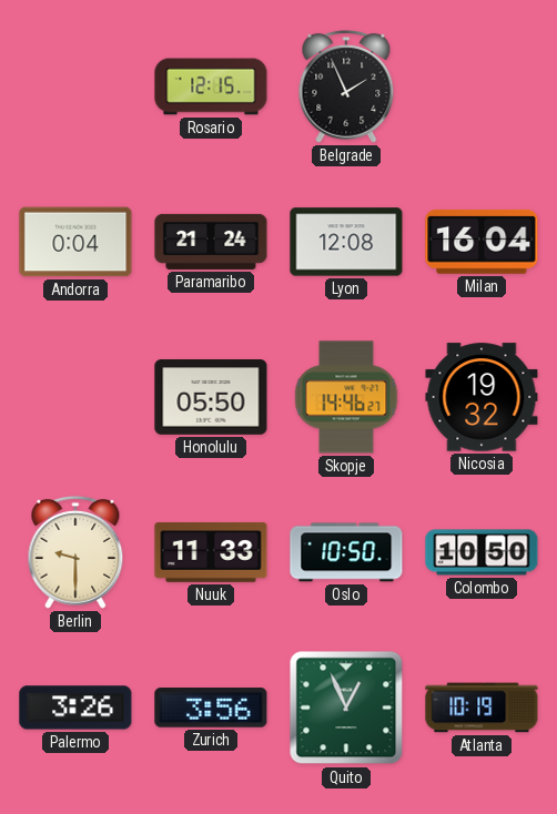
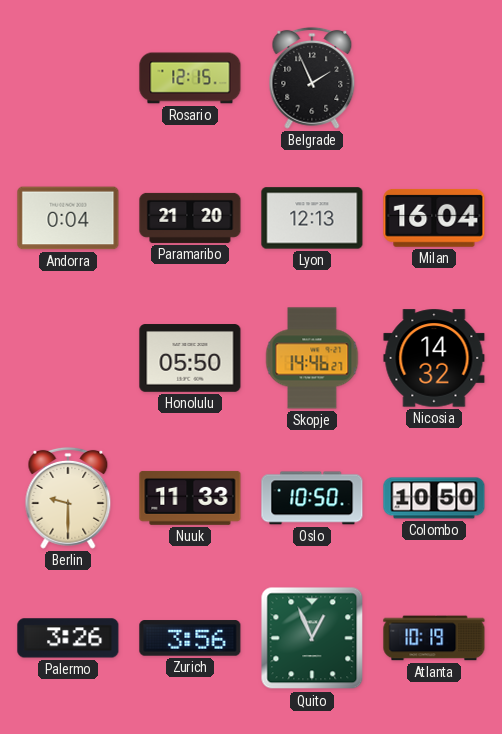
Paramaribo: 21:24 -> 21:20
Lyon: 12:08 -> 12:13
Nicosia: 19:32 -> 14:32
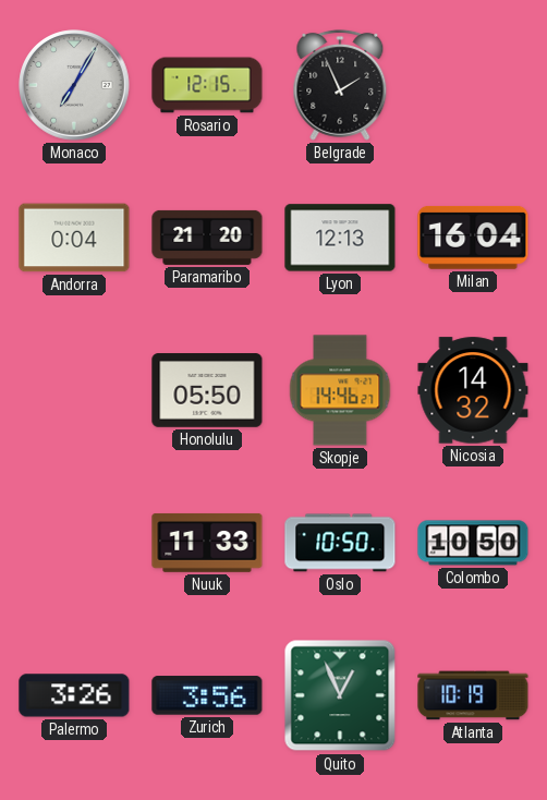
Monaco: none -> 7:05
Berlin: 9:30 -> none
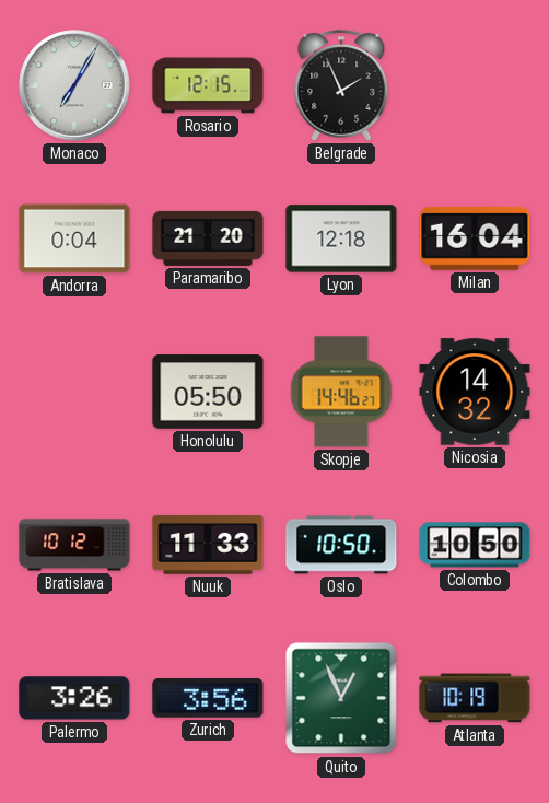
Lyon: 12:13 -> 12:18
Bratislava: none -> 10:12
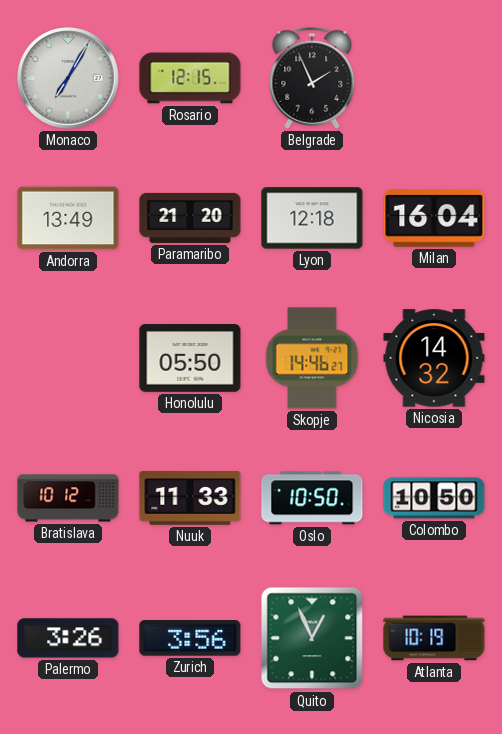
Andorra: 0:04 -> 13:49
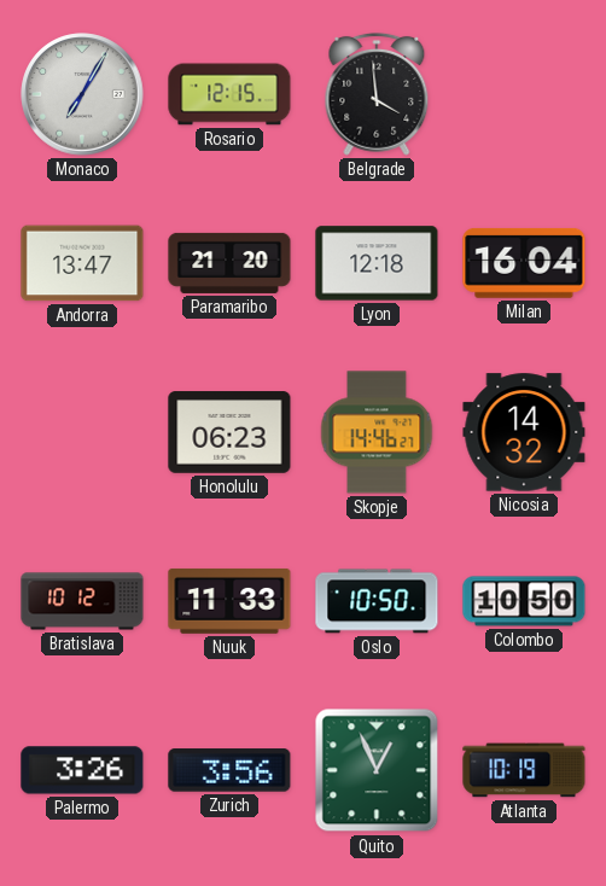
Belgrade: 1:56 -> 3:59
Andorra: 13:49 -> 13:47
Honolulu: 05:50 -> 06:23
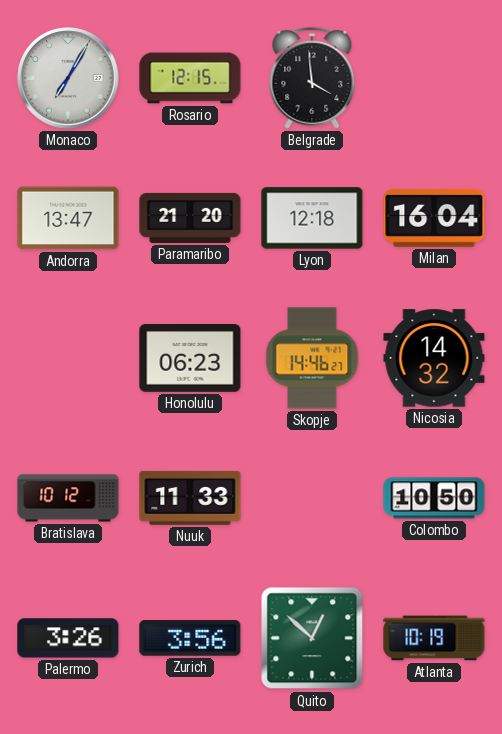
Oslo: 10:50 -> none
Quito: 12:56 -> 12:52
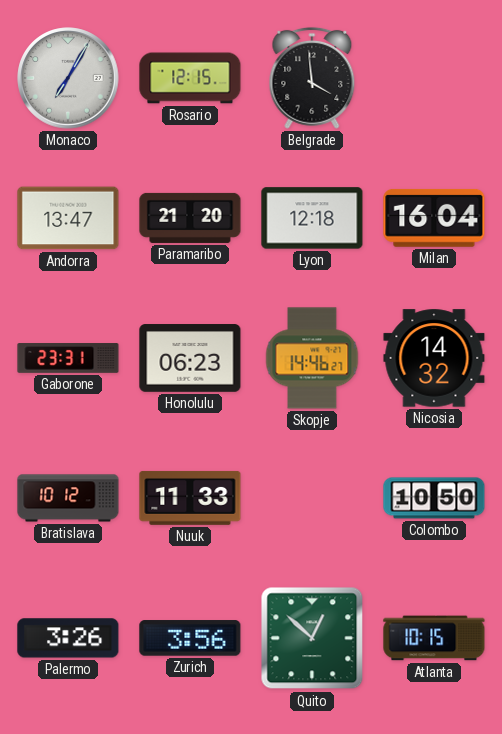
Gaborone: none -> 23:31
Atlanta: 10:19 -> 10:15
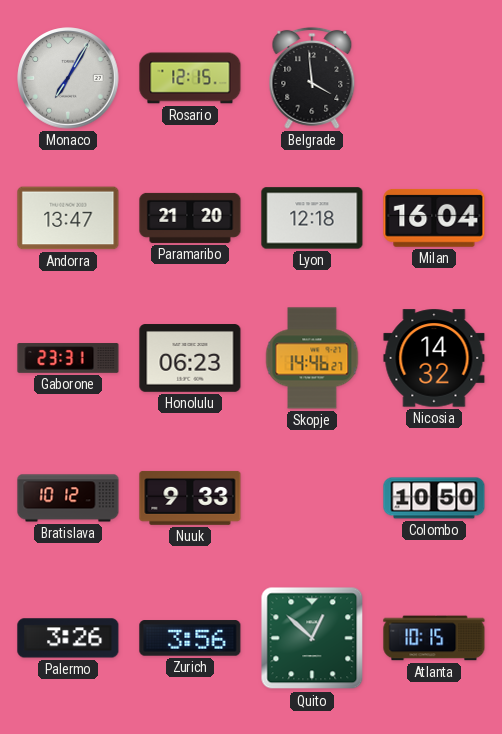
Nuuk: 11:33 -> 9:33
